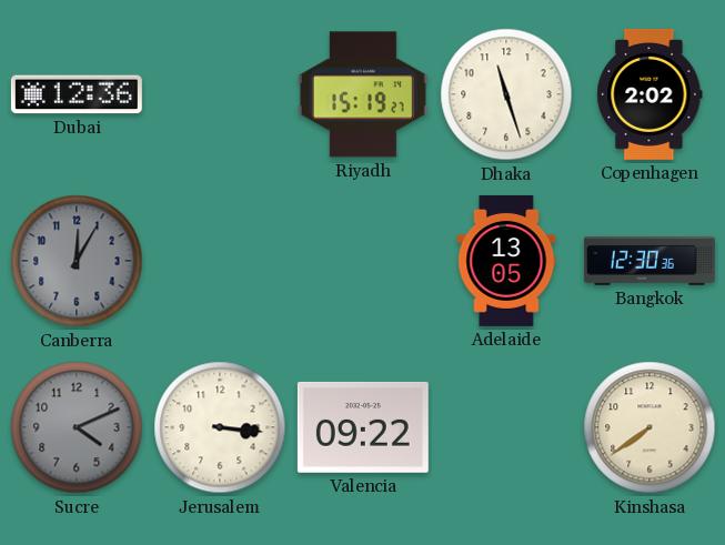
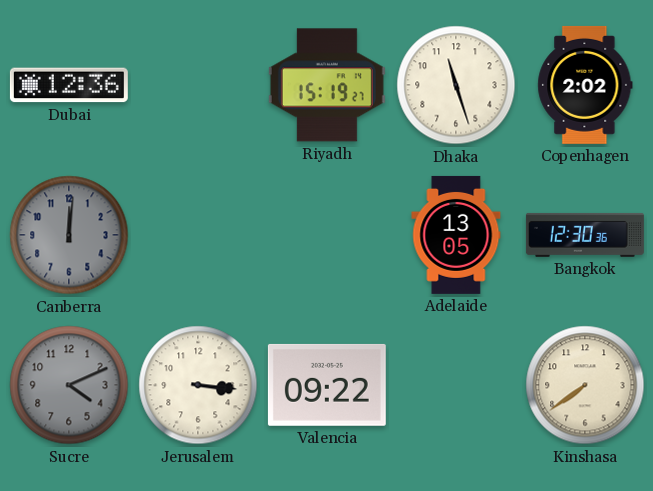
Canberra: 12:05 -> 12:01
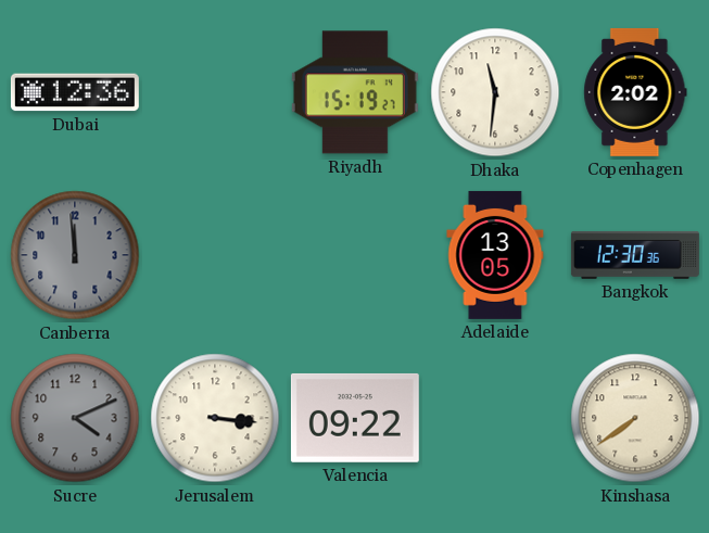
Dhaka: 11:27 -> 11:31
Canberra: 12:01 -> 11:59
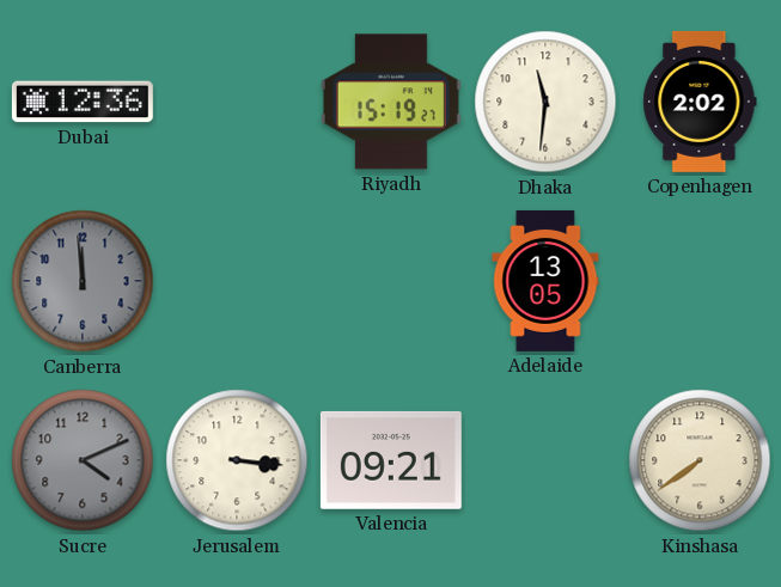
Bangkok: 12:30 -> none
Valencia: 09:22 -> 09:21
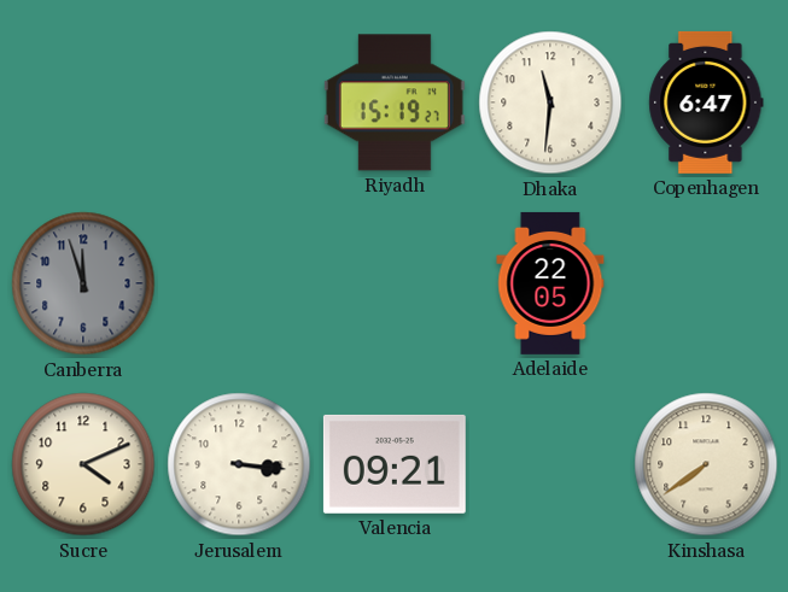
Dubai: 12:36 -> none
Copenhagen: 2:02 -> 6:47
Canberra: 11:59 -> 11:57
Adelaide: 13:05 -> 22:05
Sucre dial: grey -> cream
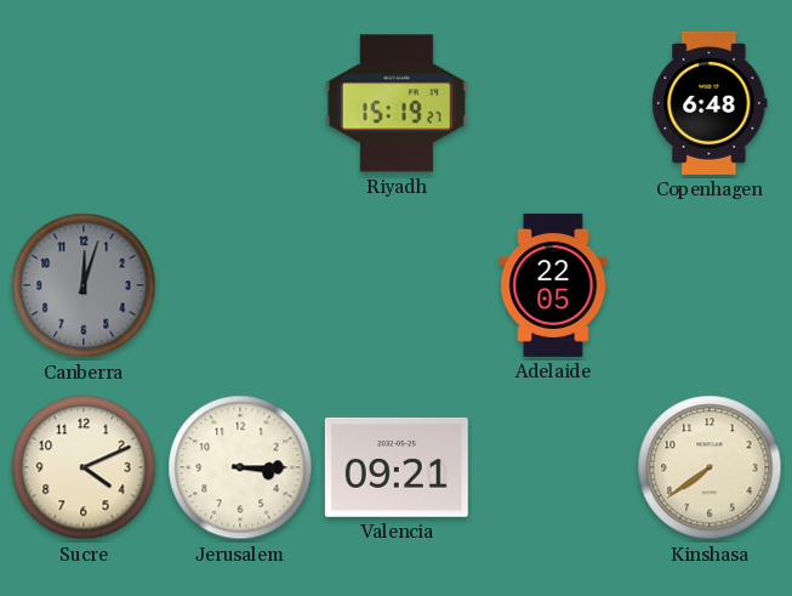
Dhaka: 11:31 -> none
Copenhagen: 6:47 -> 6:48
Canberra: 11:57 -> 12:03
Jerusalem: 3:16 -> 3:15
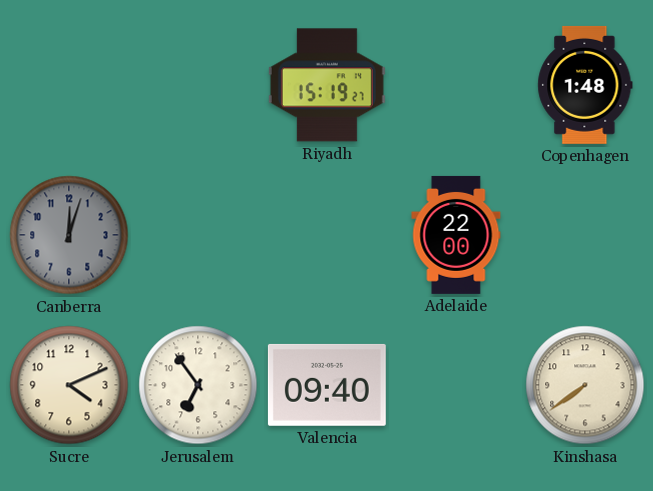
Copenhagen: 6:48 -> 1:48
Adelaide: 22:05 -> 22:00
Jerusalem: 3:15 -> 6:54
Valencia: 09:21 -> 09:40
